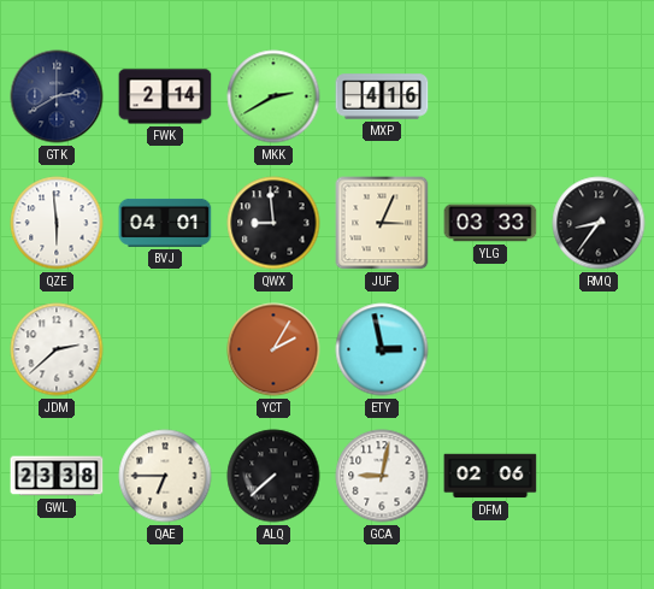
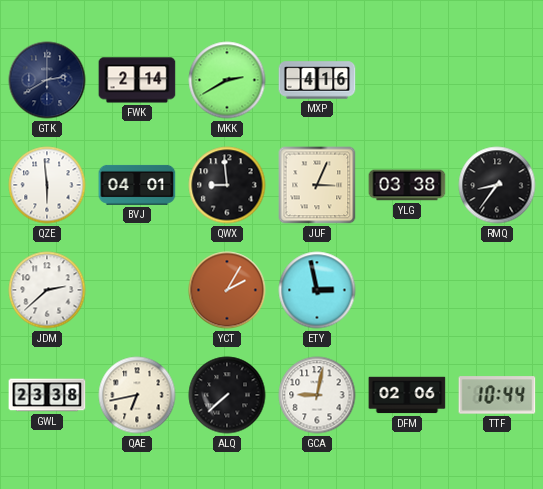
YLG: 03:33 -> 03:38
QAE: 6:45 -> 6:43
TTF: none -> 10:44
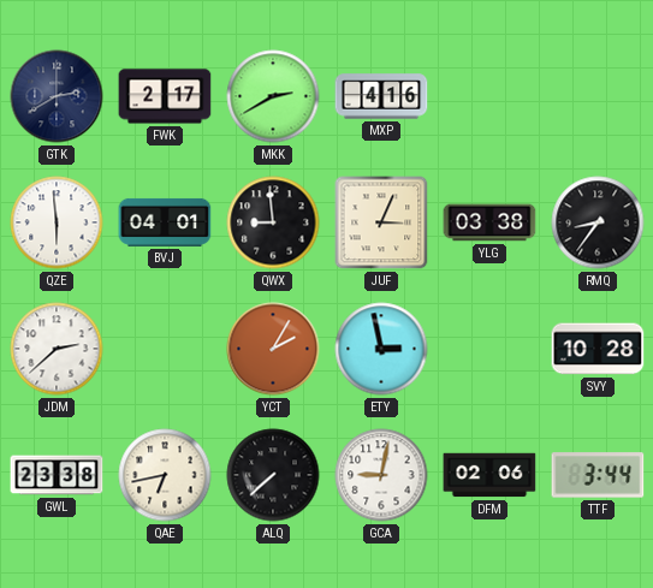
FWK: 2:14 -> 2:17
SVY: none -> 10:28
TTF: 10:44 -> 3:44
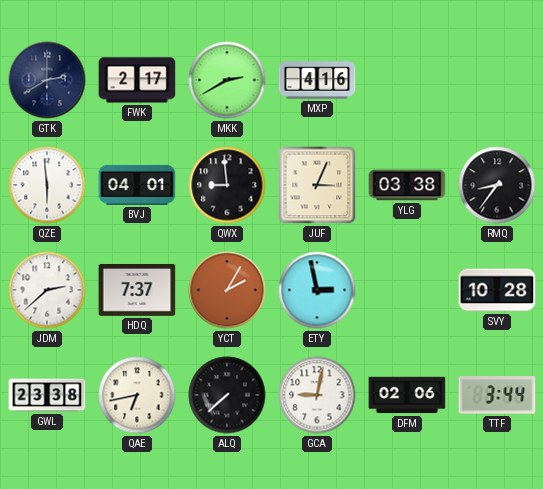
HDQ: none -> 7:37
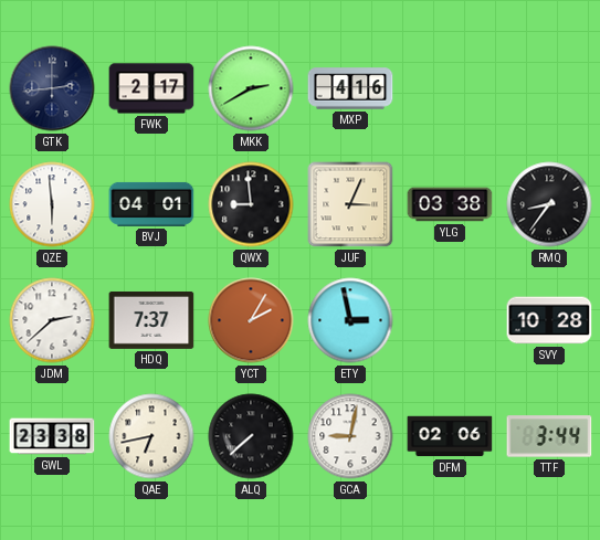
GTK: 2:40 -> 2:44
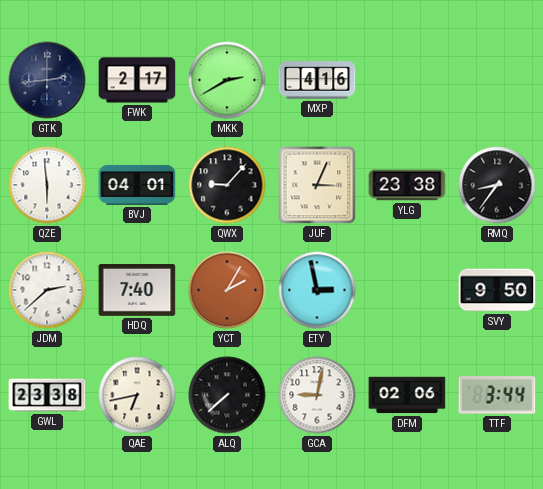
QWX: 8:59 -> 9:07
YLG: 03:38 -> 23:38
HDQ: 7:37 -> 7:40
SVY: 10:28 -> 9:50
